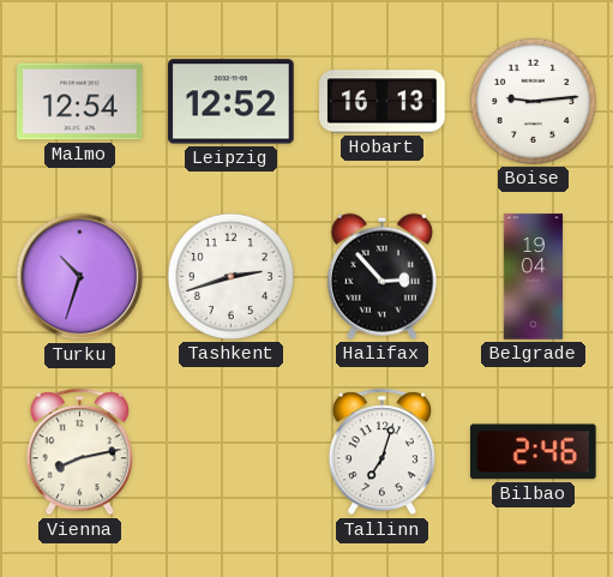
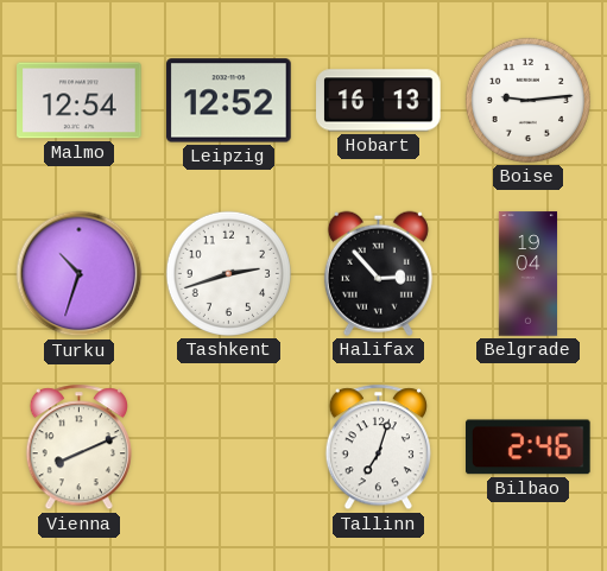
Vienna: 8:13 -> 8:11
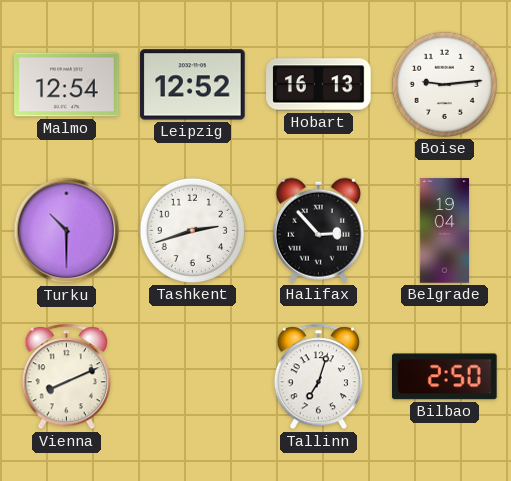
Turku: 10:33 -> 10:30
Bilbao: 2:46 -> 2:50
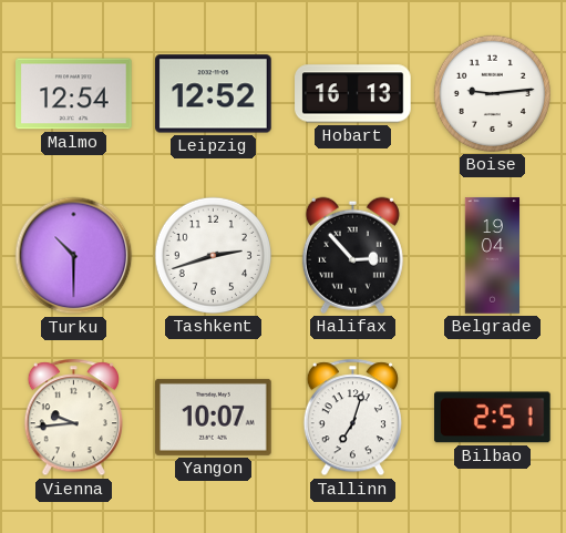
Vienna: 8:11 -> 9:44
Yangon: none -> 10:07
Bilbao: 2:50 -> 2:51
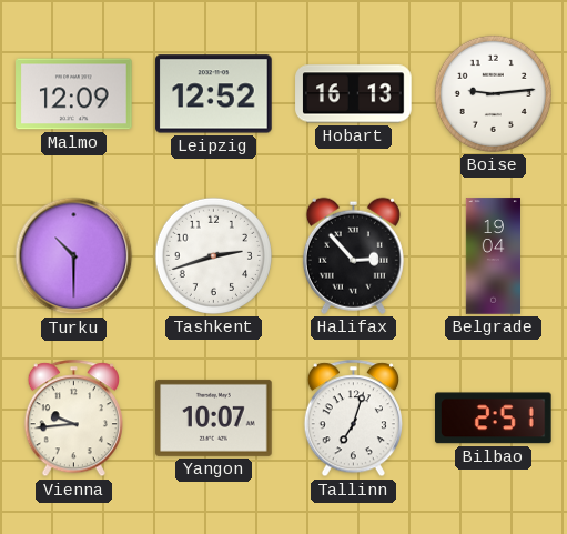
Malmo: 12:54 -> 12:09
